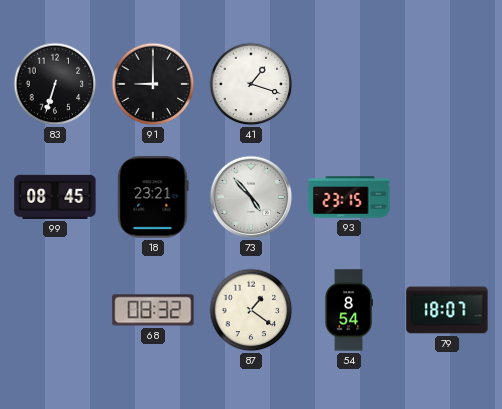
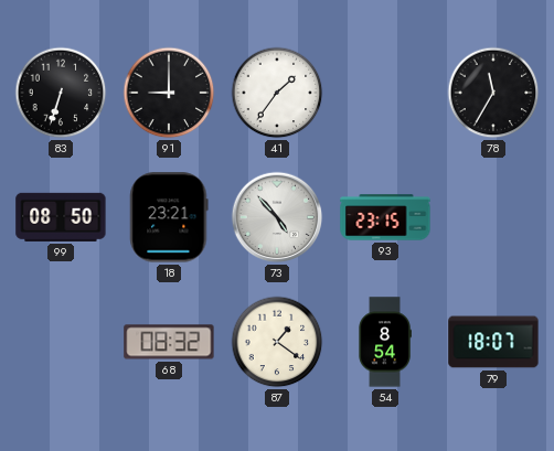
41: 1:18 -> 1:36
78: none -> 11:35
99: 08:45 -> 08:50
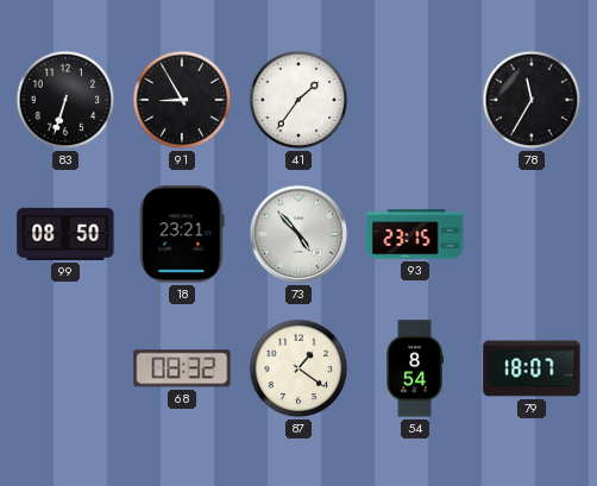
91: 9:00 -> 8:55
